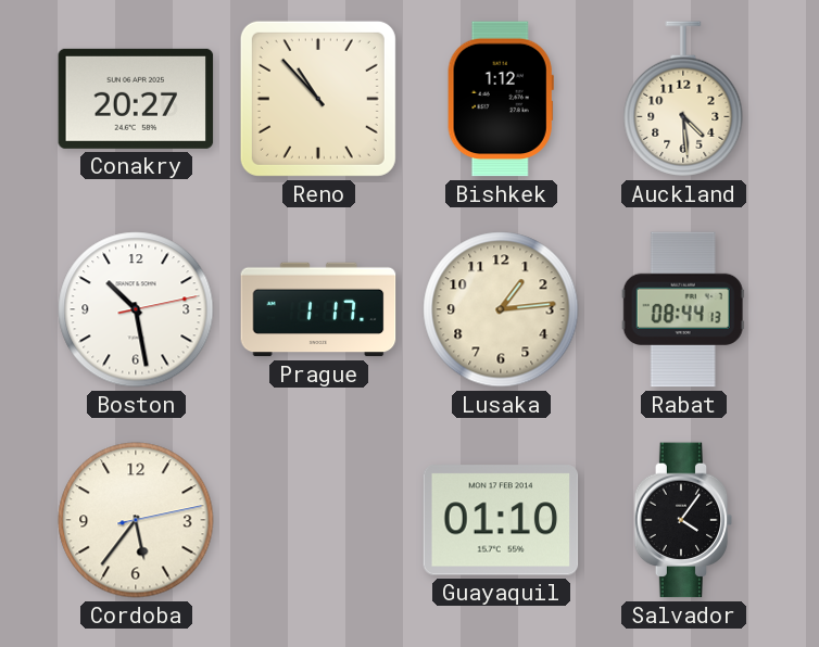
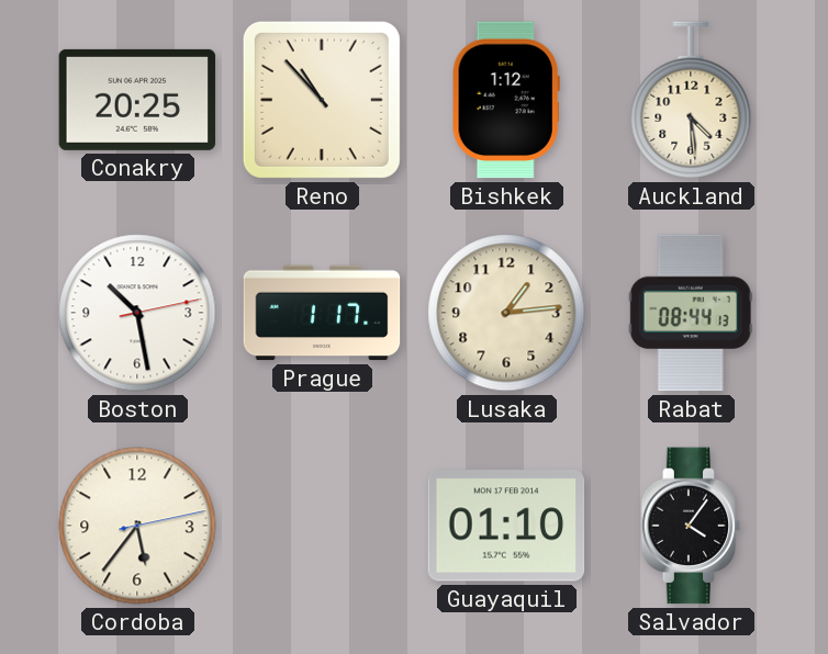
Conakry: 20:27 -> 20:25
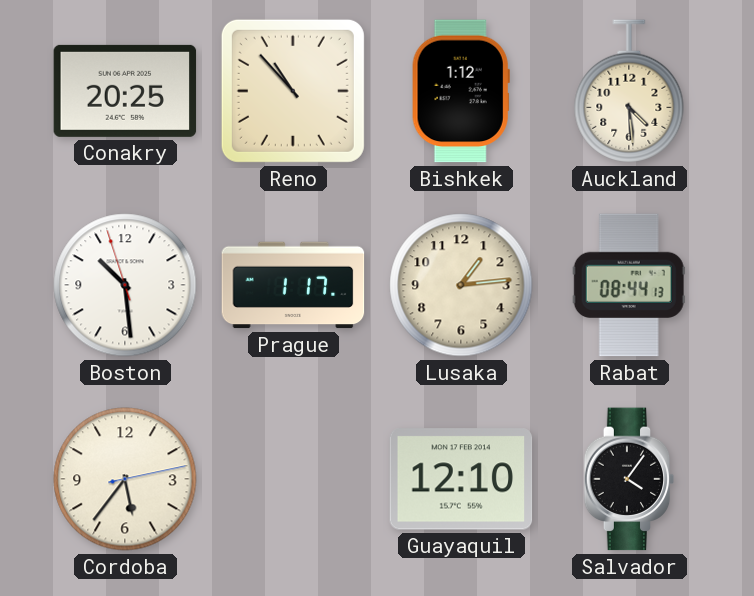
Boston: 10:28:13 -> 10:28:57
Guayaquil: 01:10 -> 12:10
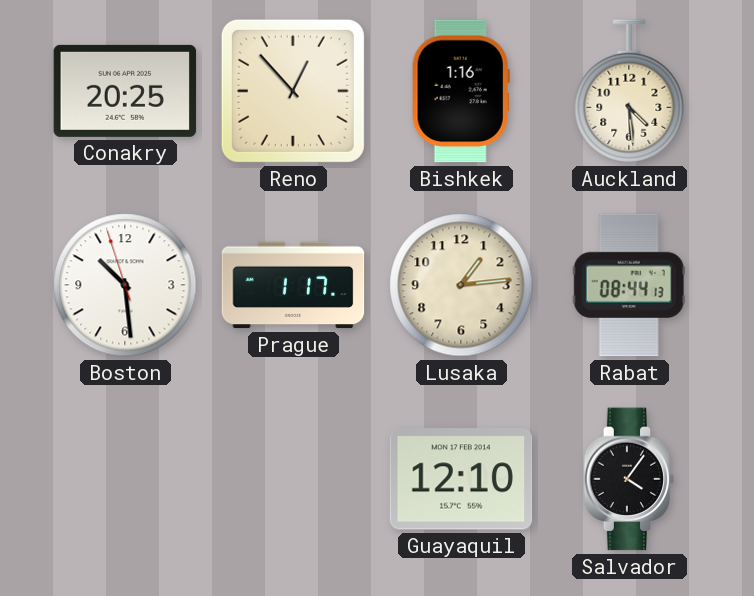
Reno: 10:53 -> 12:53
Bishkek: 1:12 -> 1:16
Cordoba: 5:36 -> none
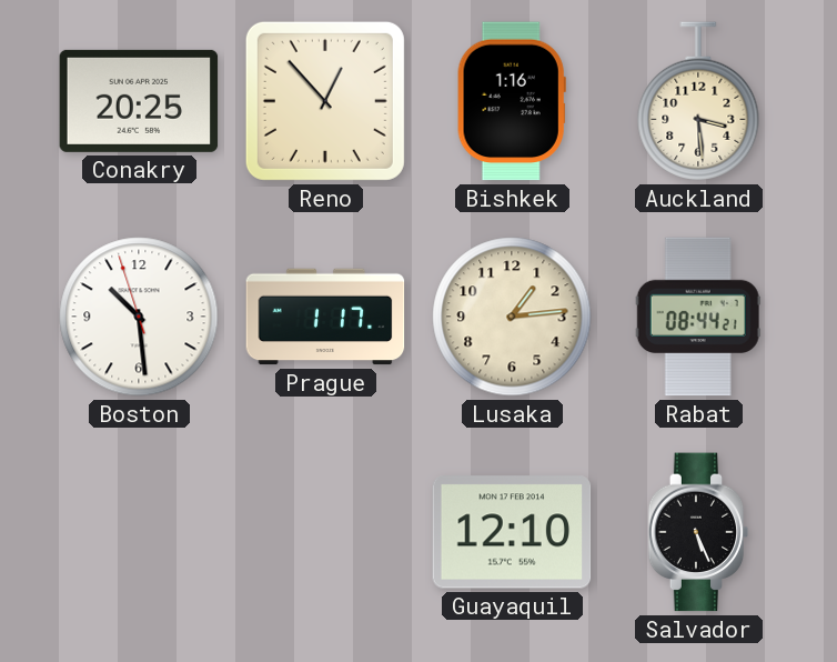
Auckland: 4:29 -> 3:29
Rabat: 08:44:13 -> 08:44:21
Salvador: 4:06 -> 5:26
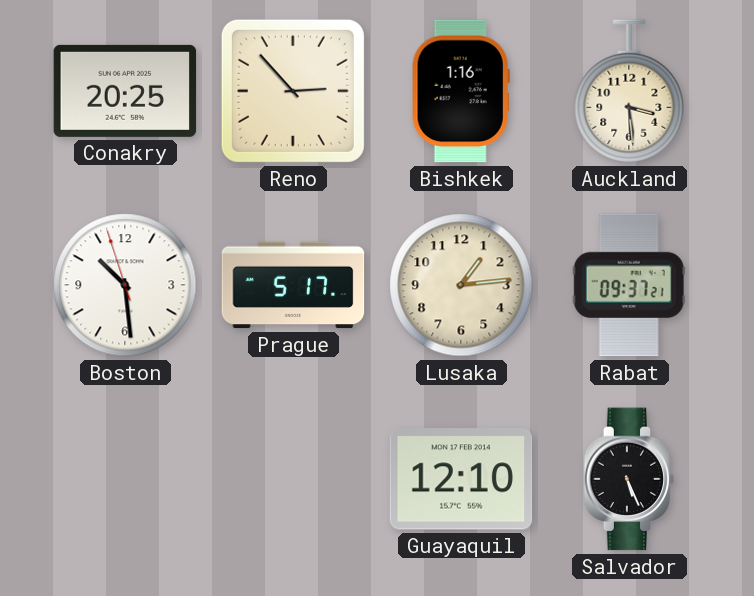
Reno: 12:53 -> 2:53
Prague: 1:17 -> 5:17
Rabat: 08:44 -> 09:37
